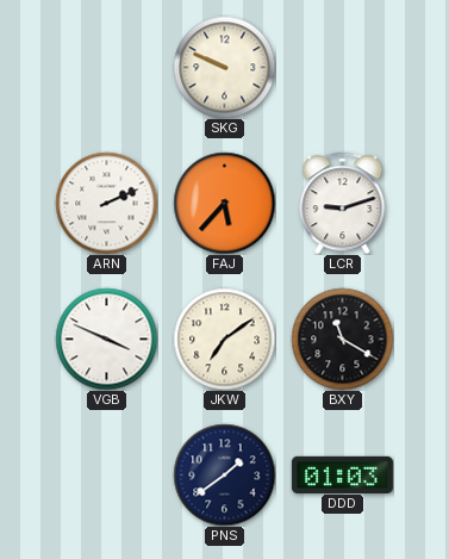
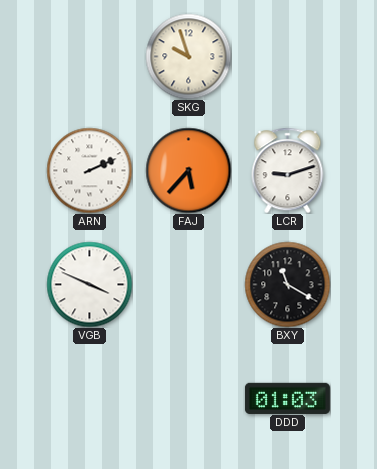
SKG: 9:49 -> 9:57
JKW: 7:09 -> none
PNS: 1:39 -> none
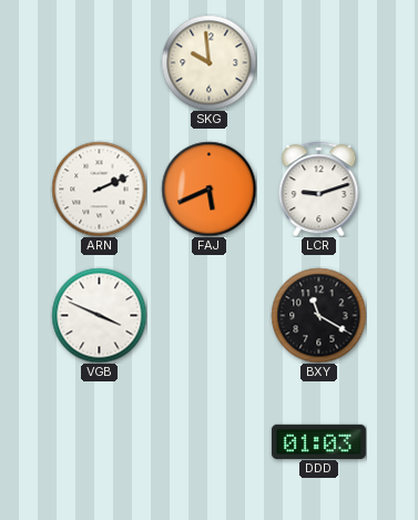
SKG: 9:57 -> 9:59
FAJ: 5:37 -> 5:41
